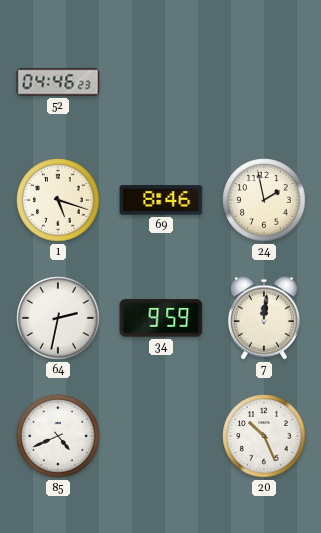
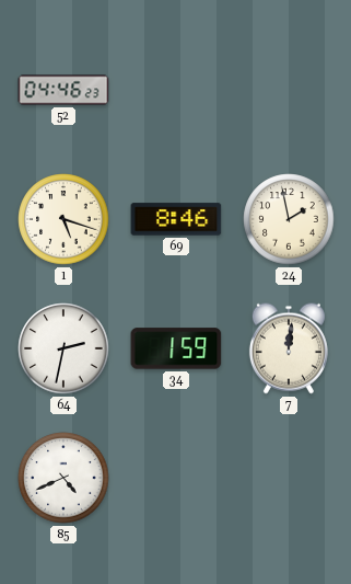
34: 9:59 -> 1:59
20: 10:26 -> none
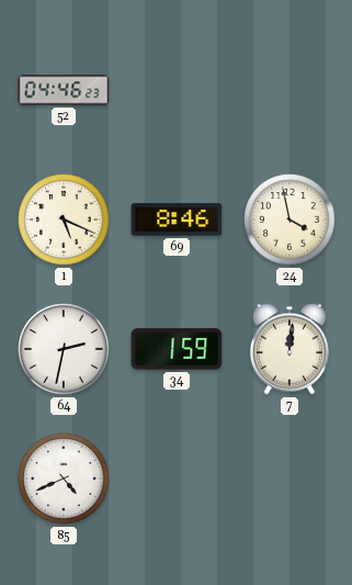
1: 5:18 -> 5:19
24: 1:58 -> 3:58
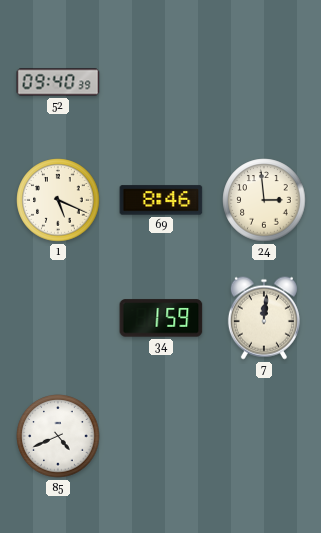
52: 04:46 -> 09:40
24: 3:58 -> 2:59
64: 2:32 -> none
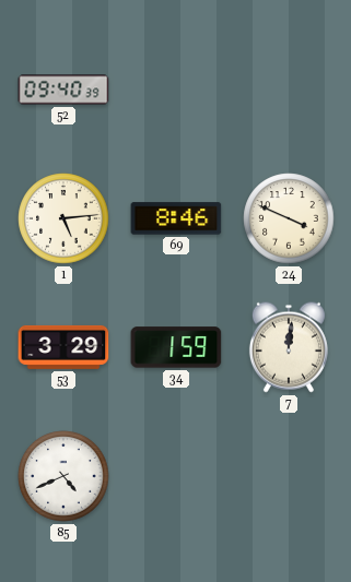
1: 5:19 -> 5:14
24: 2:59 -> 3:49
53: none -> 3:29
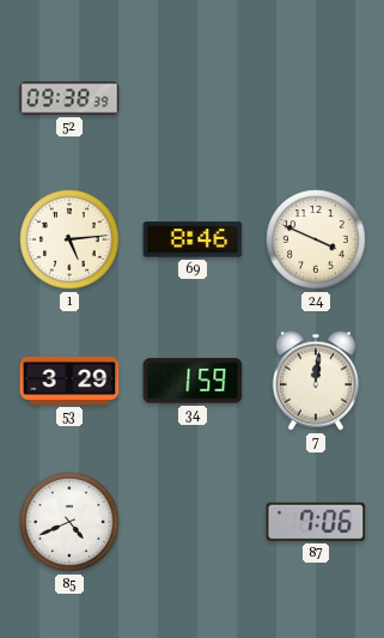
52: 09:40 -> 09:38
87: none -> 7:06
